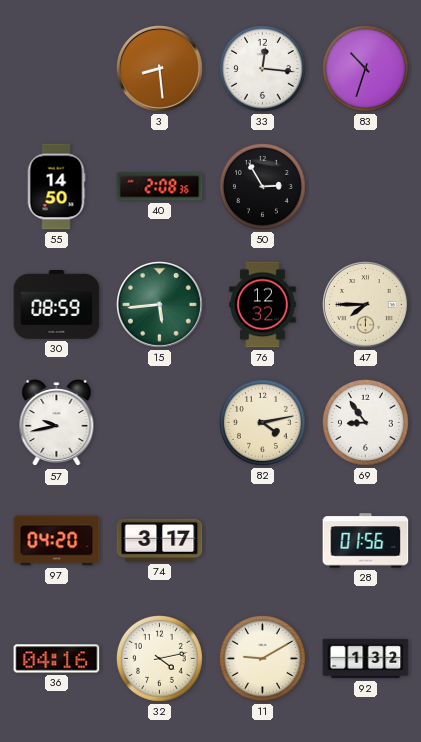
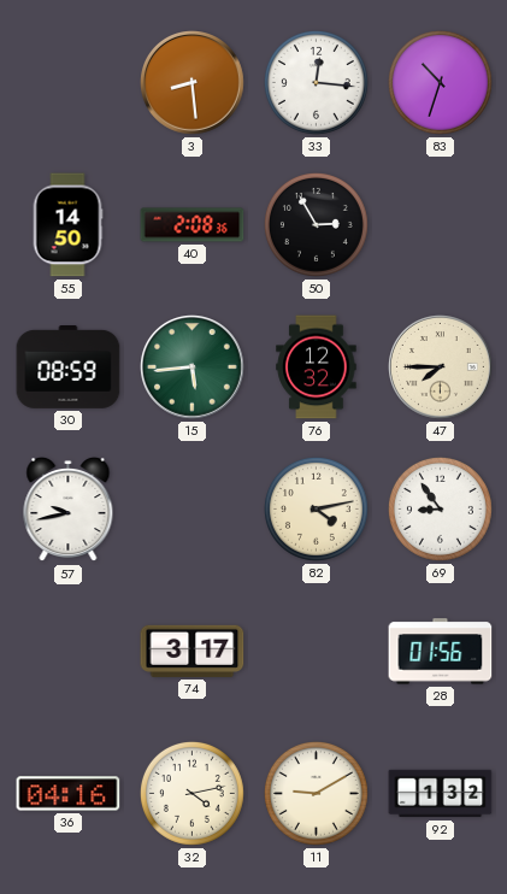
97: 04:20 -> none
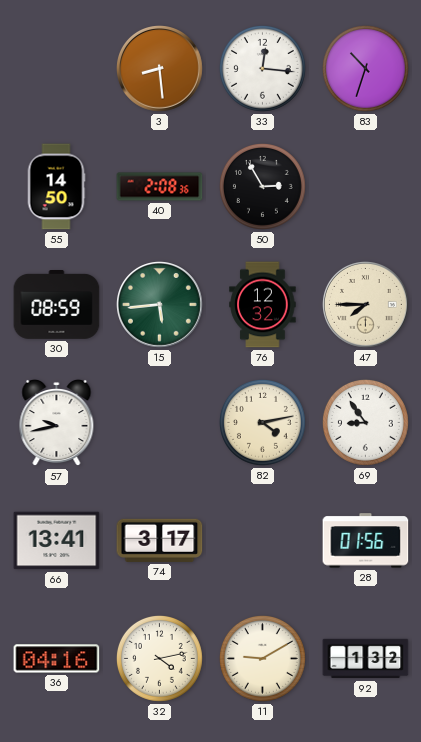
66: none -> 13:41
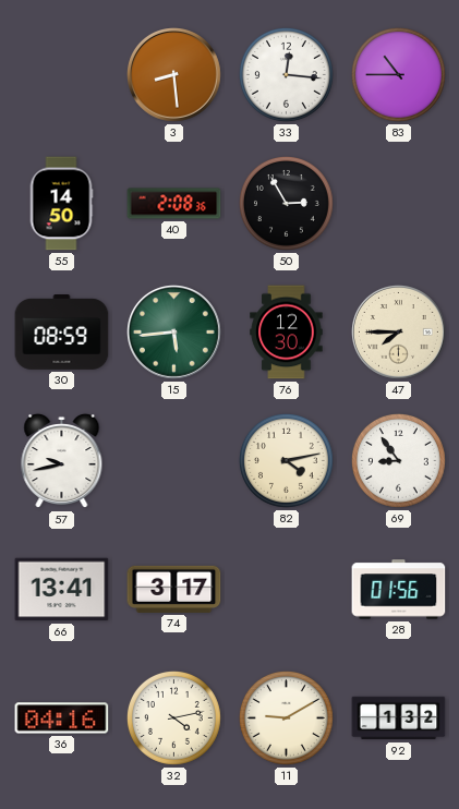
83: 10:33 -> 10:45
76: 12:32 -> 12:30
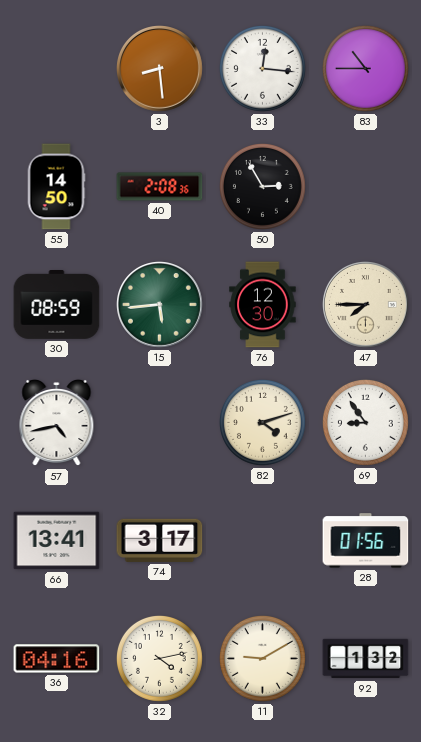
57: 9:43 -> 4:43
82: 4:13 -> 4:12
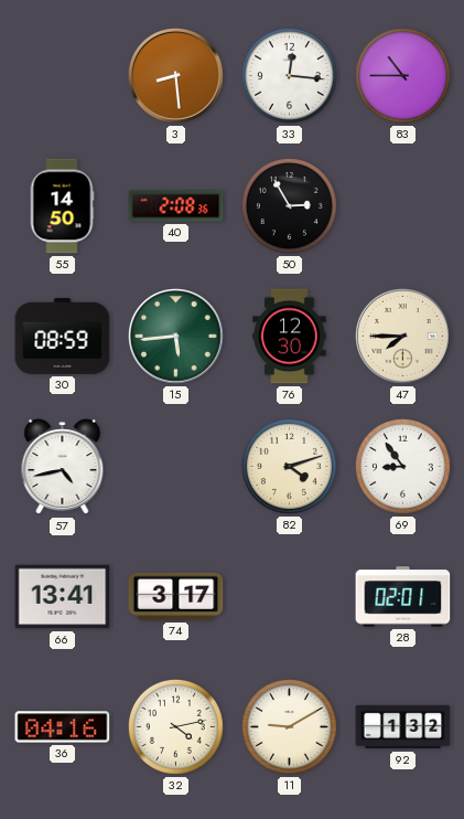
28: 01:56 -> 02:01
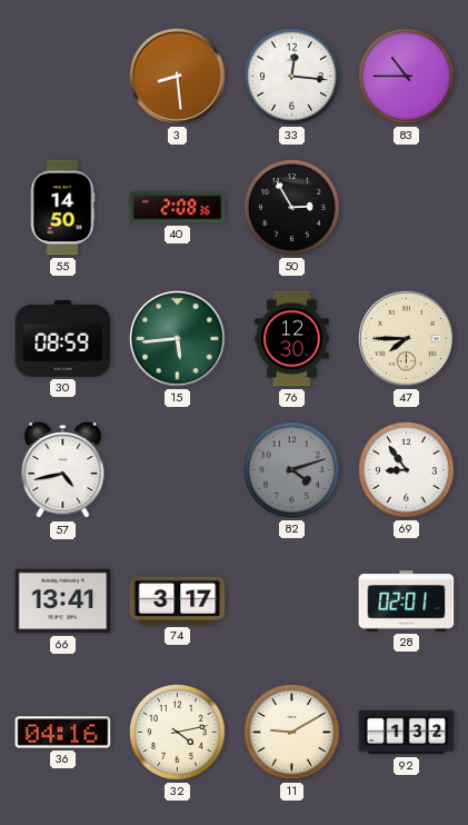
82 dial: cream -> grey
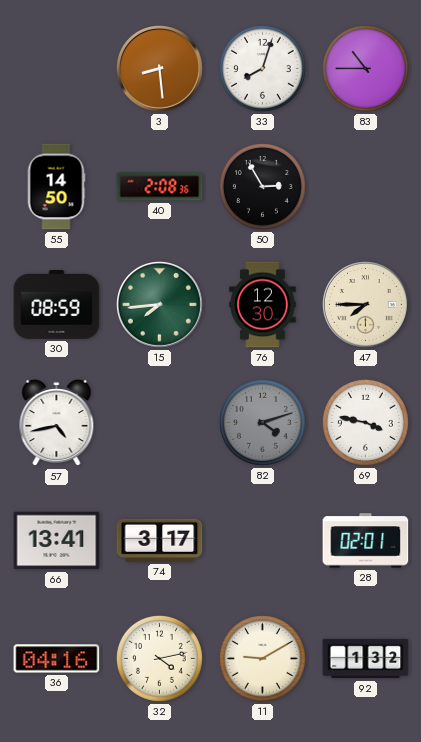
33: 12:16 -> 8:03
15: 5:44 -> 7:44
69: 8:54 -> 3:47
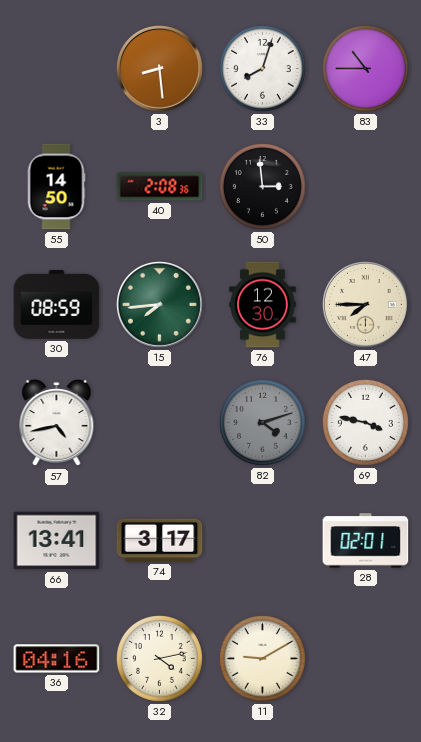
50: 2:55 -> 2:59
92: 1:32 -> none
